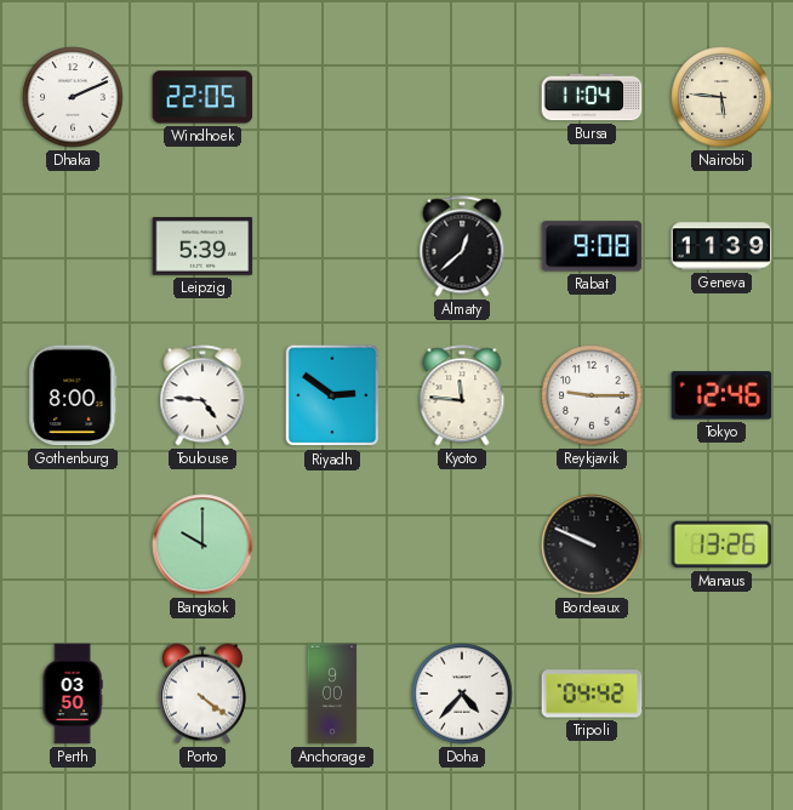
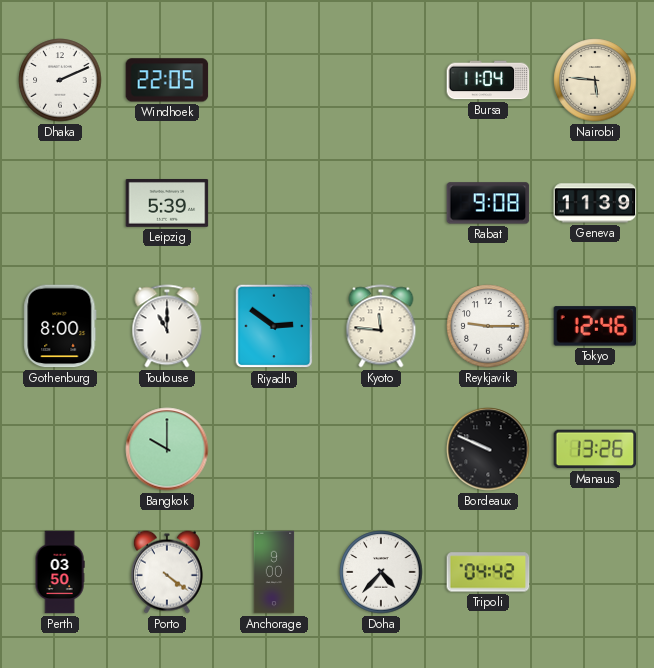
Almaty: 12:38 -> none
Toulouse: 4:46 -> 11:00
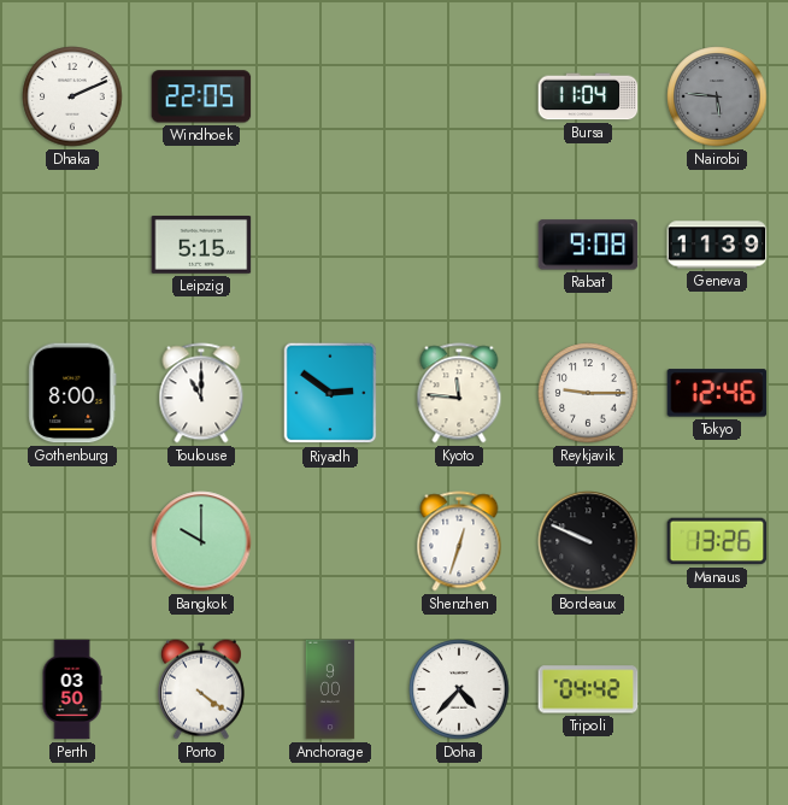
Nairobi dial: cream -> grey
Leipzig: 5:39 -> 5:15
Shenzhen: none -> 12:33
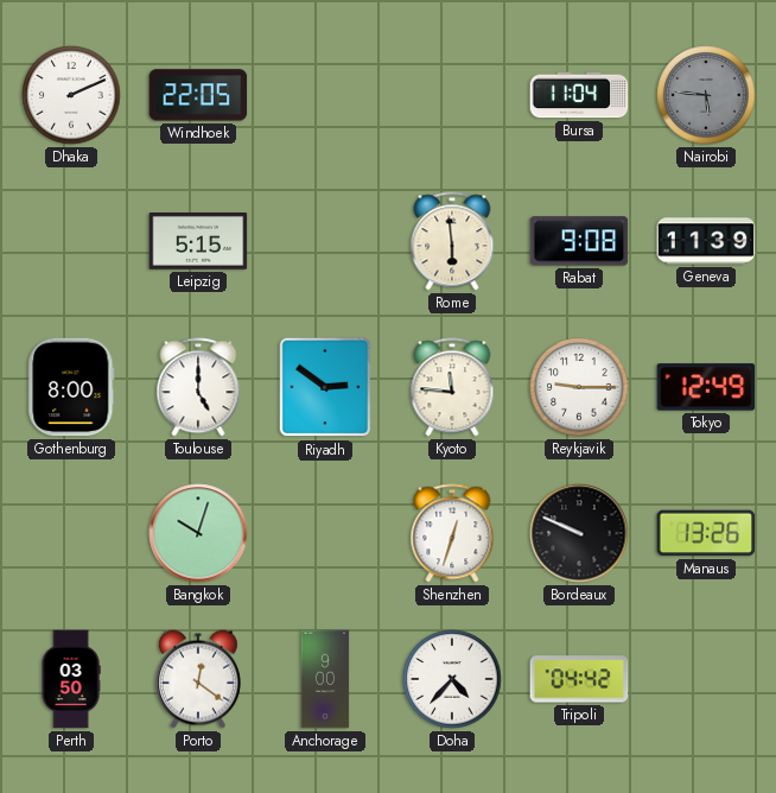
Rome: none -> 5:59
Toulouse: 11:00 -> 5:00
Tokyo: 12:46 -> 12:49
Bangkok: 10:00 -> 10:03
Porto: 4:21 -> 12:21
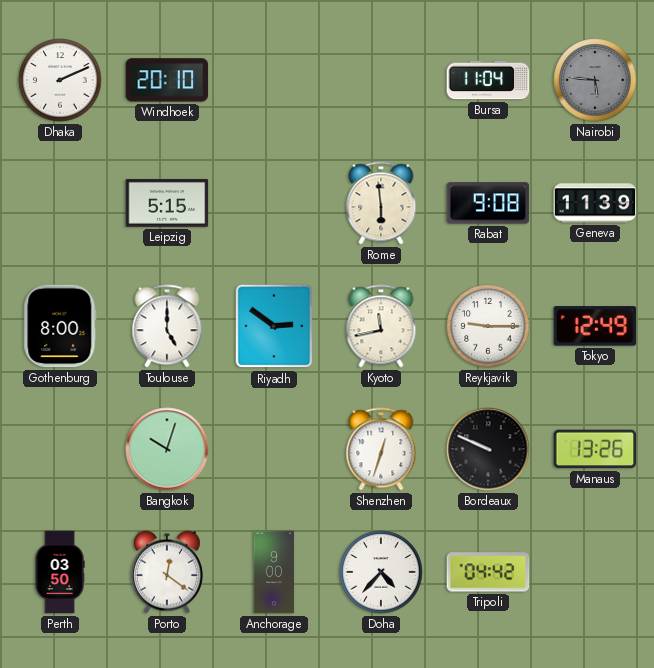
Windhoek: 22:05 -> 20:10
Kyoto: 11:46 -> 11:43
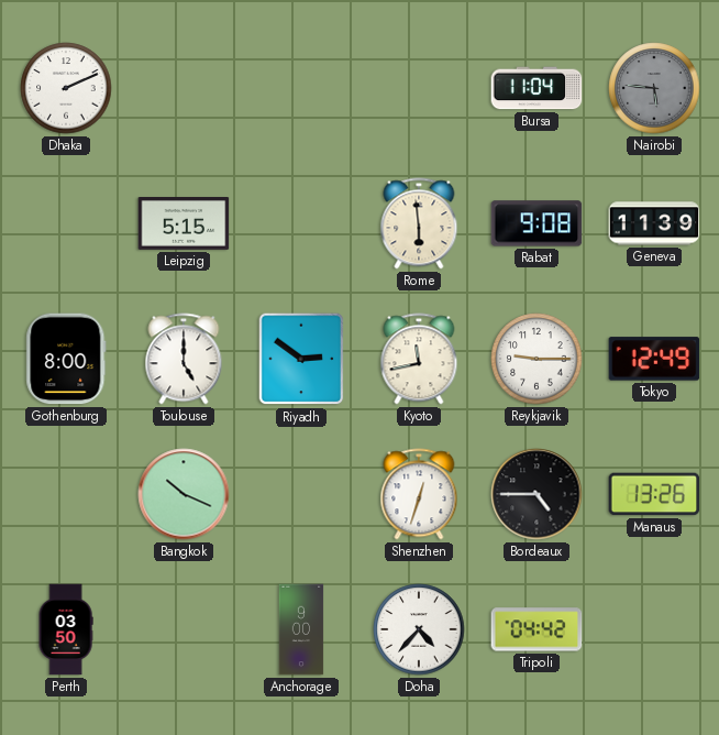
Windhoek: 20:10 -> none
Bangkok: 10:03 -> 10:19
Bordeaux: 9:49 -> 4:45
Porto: 12:21 -> none
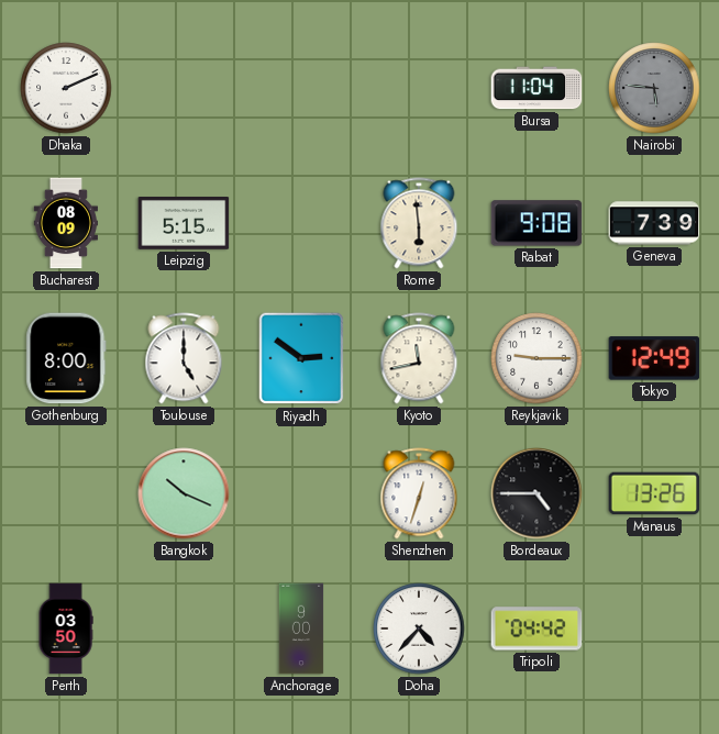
Bucharest: none -> 08:09
Geneva: 11:39 -> 7:39
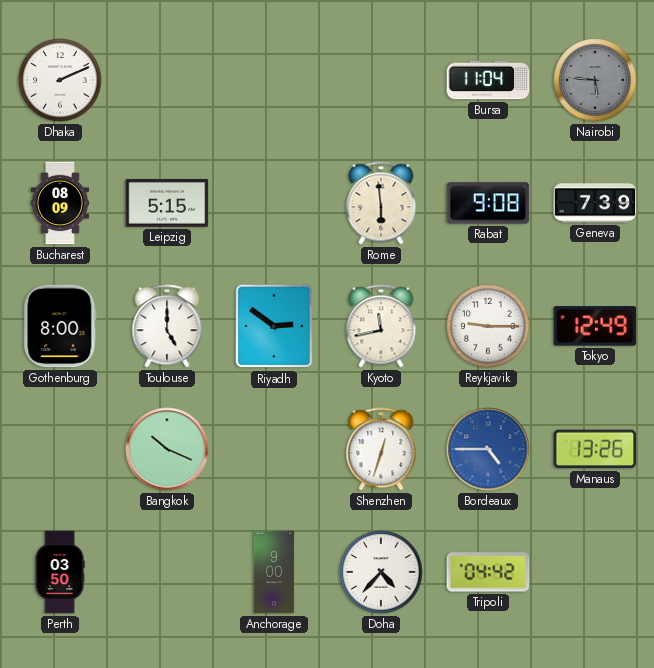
Bordeaux dial: black -> blue
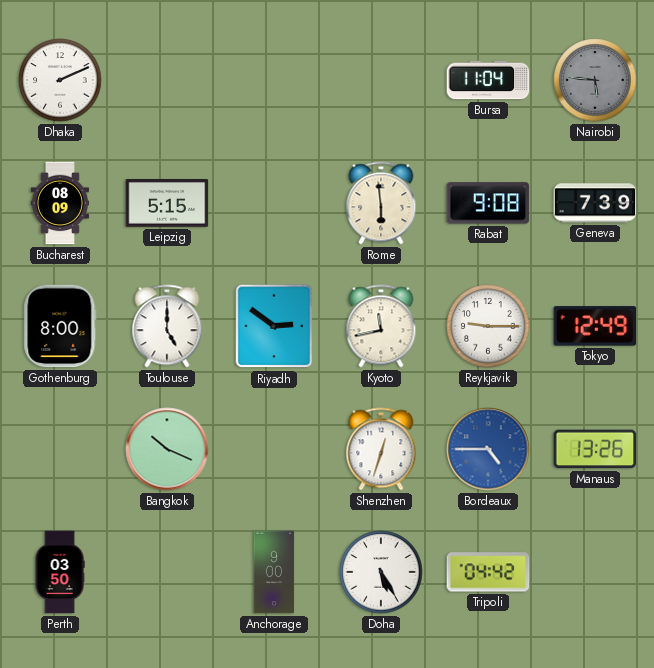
Doha: 4:37 -> 5:25
